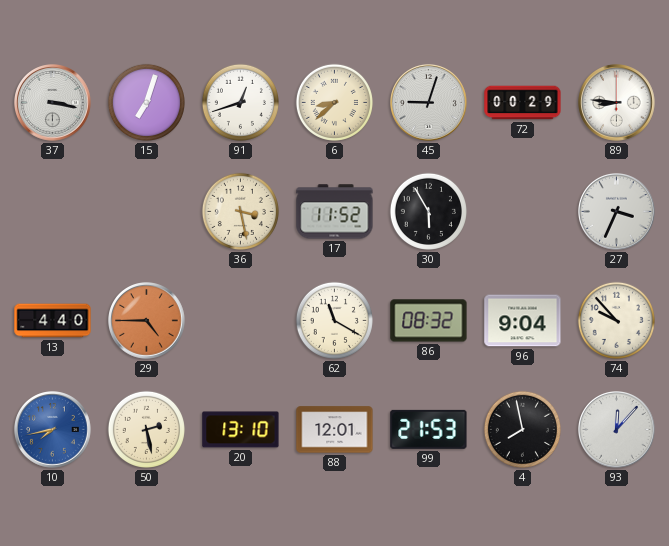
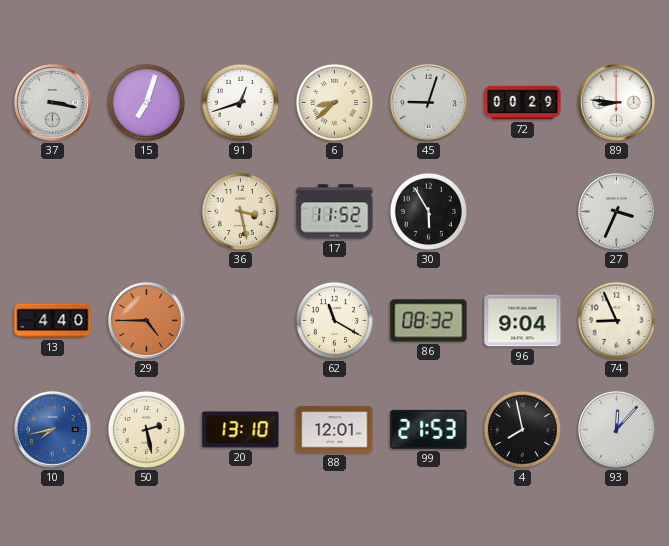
74: 9:53 -> 8:56
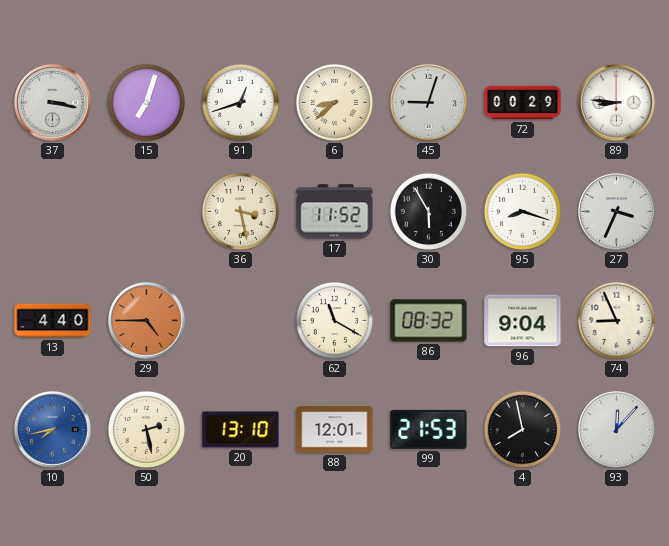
95: none -> 8:18
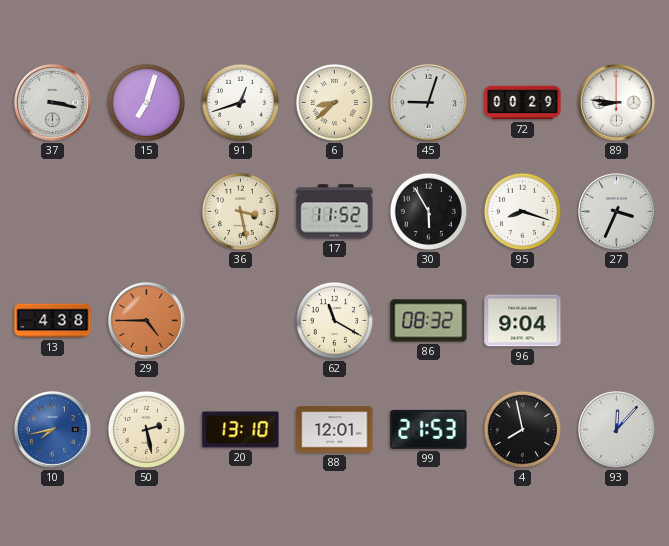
13: 4:40 -> 4:38
74: 8:56 -> none
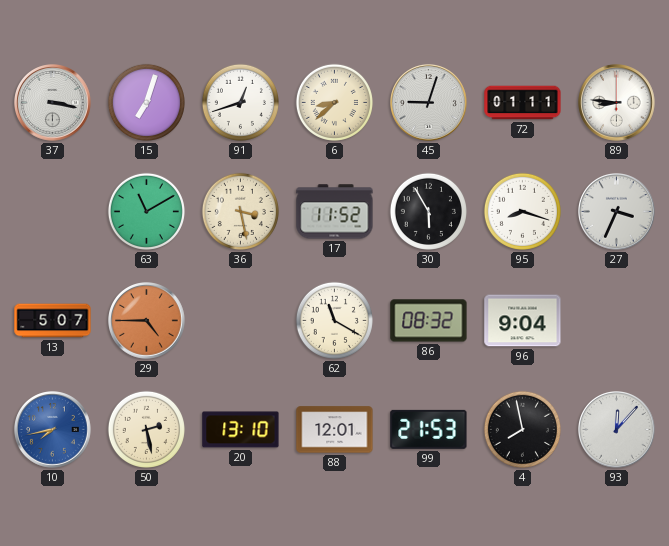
72: 00:29 -> 01:11
63: none -> 11:10
13: 4:38 -> 5:07
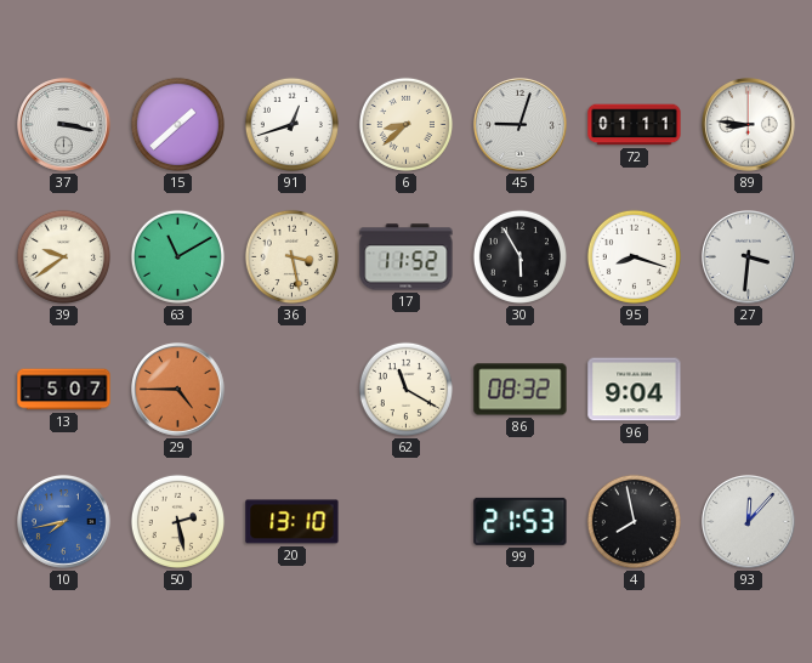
15: 7:03 -> 1:38
39: none -> 9:39
27: 3:34 -> 3:31
88: 12:01 -> none
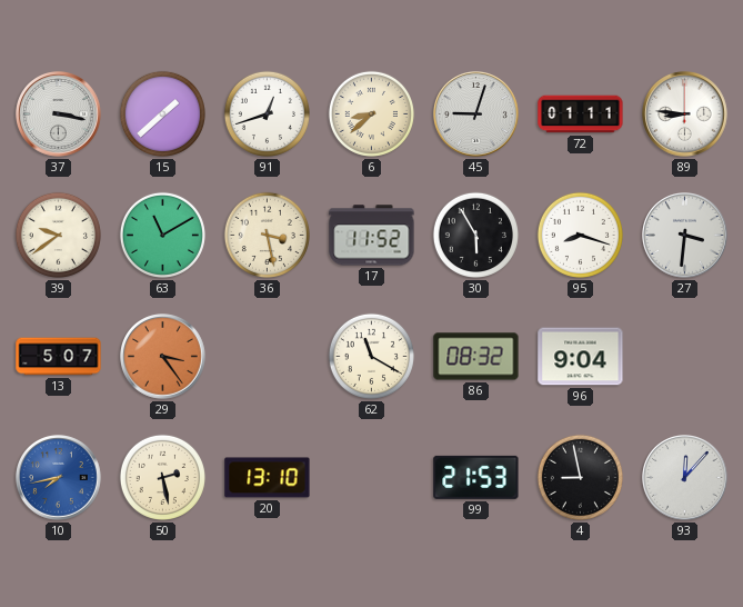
29: 4:45 -> 3:24
4: 7:58 -> 8:58
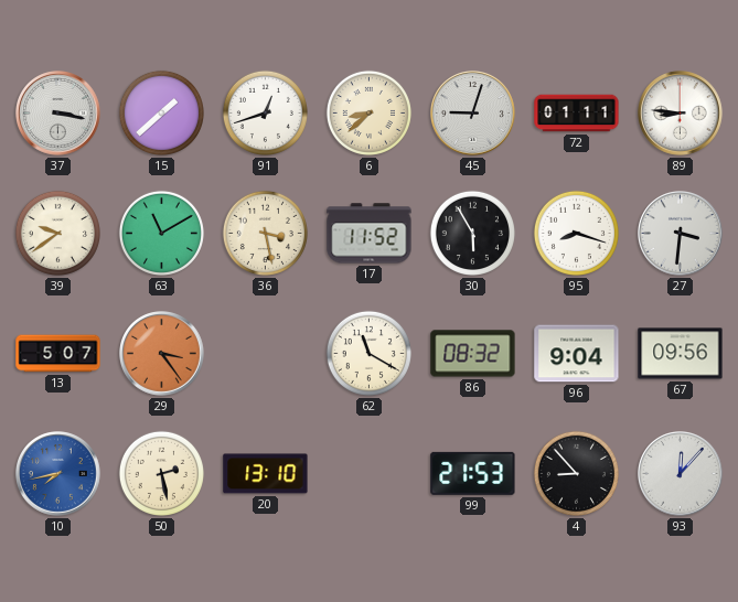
67: none -> 09:56
4: 8:58 -> 8:53
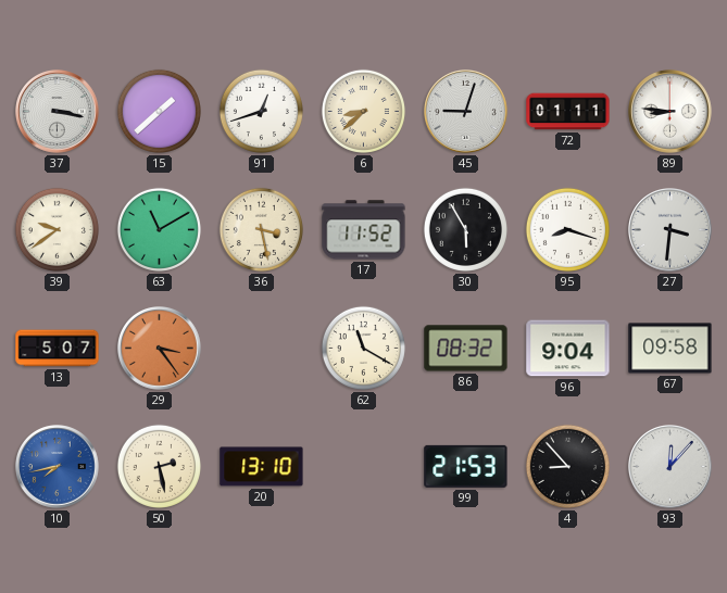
67: 09:56 -> 09:58
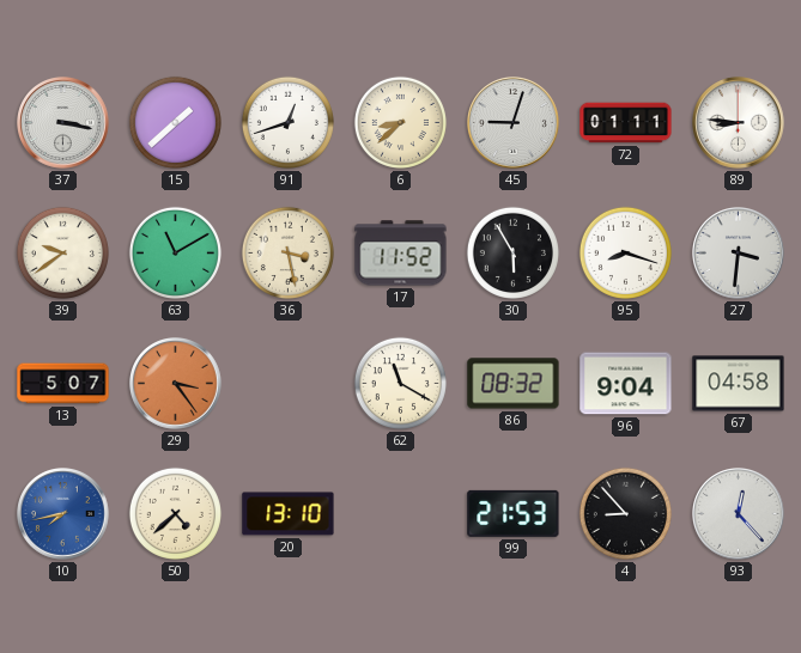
67: 09:58 -> 04:58
50: 2:28 -> 4:38
93: 12:07 -> 12:23
